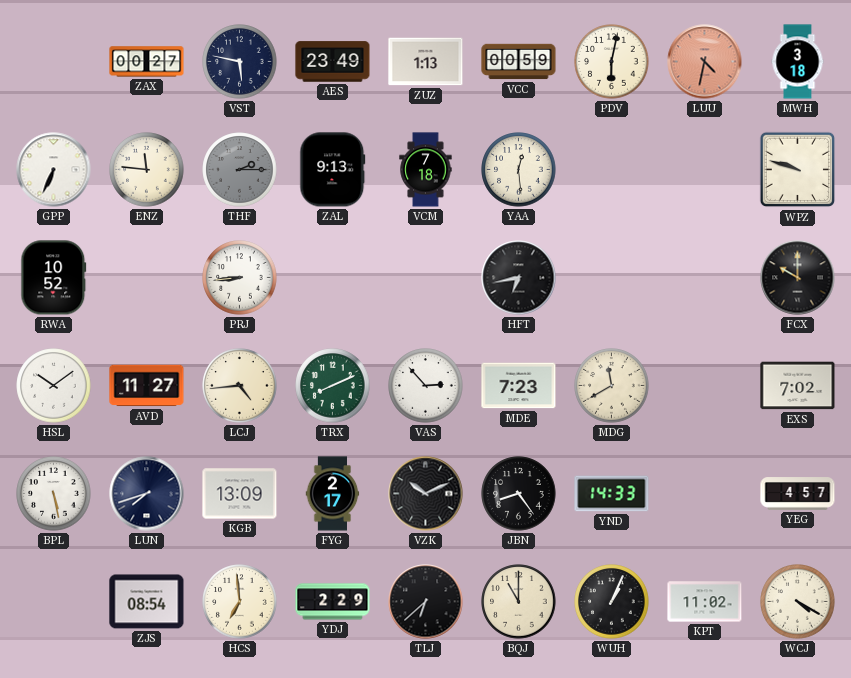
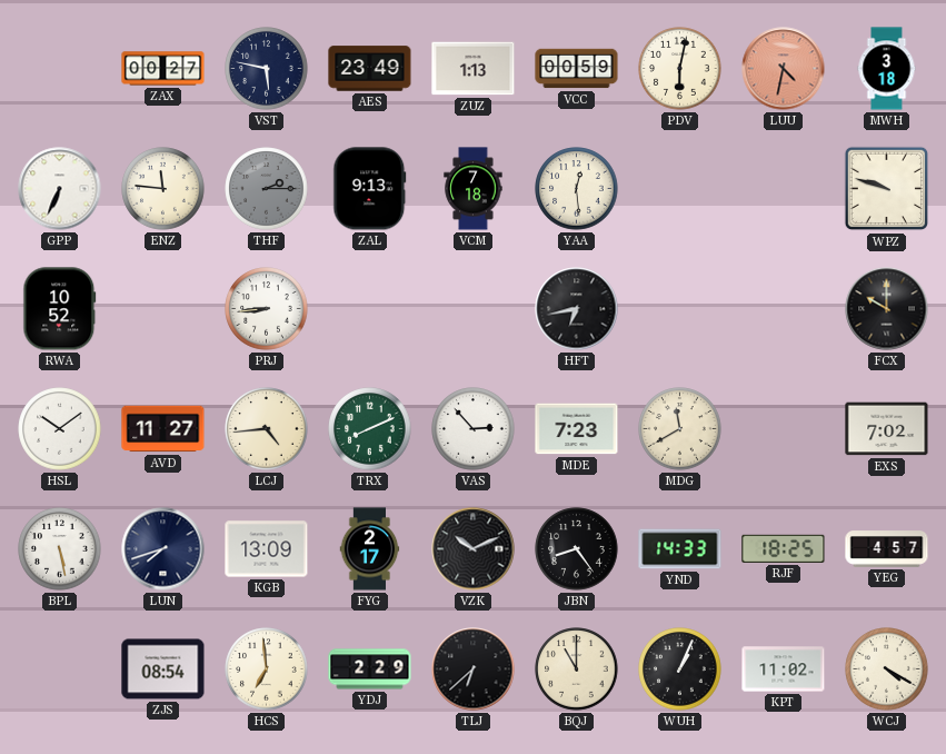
RJF: none -> 18:25
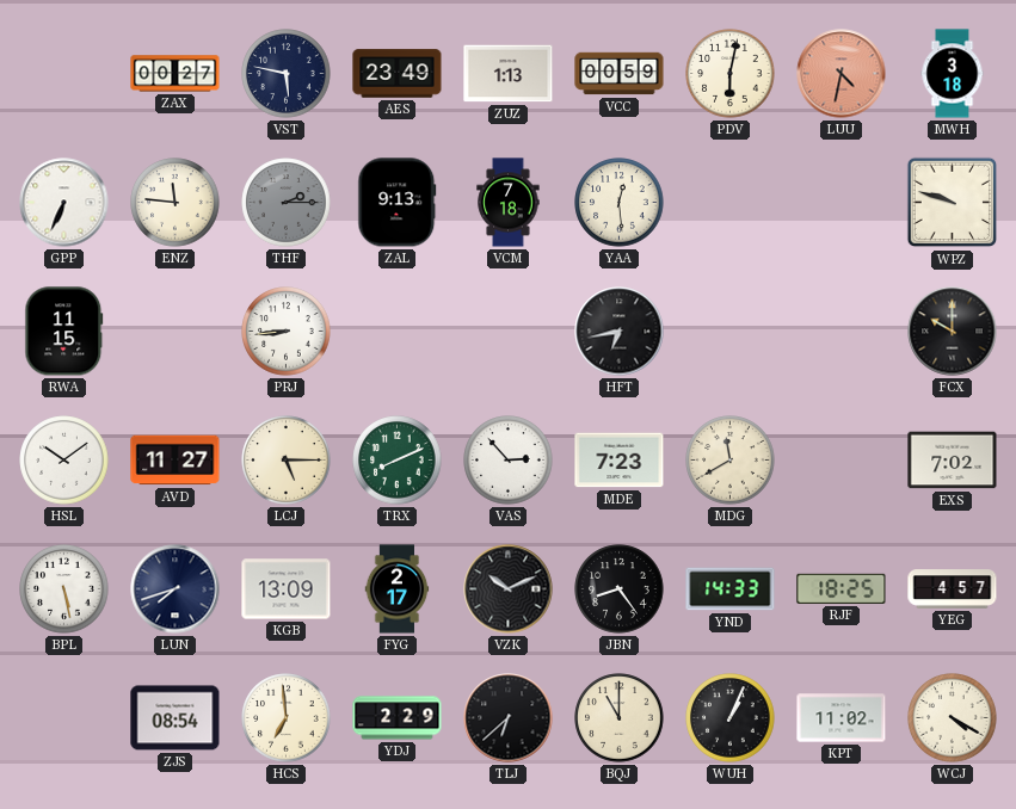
RWA: 10:52 -> 11:15
LCJ: 4:44 -> 5:15
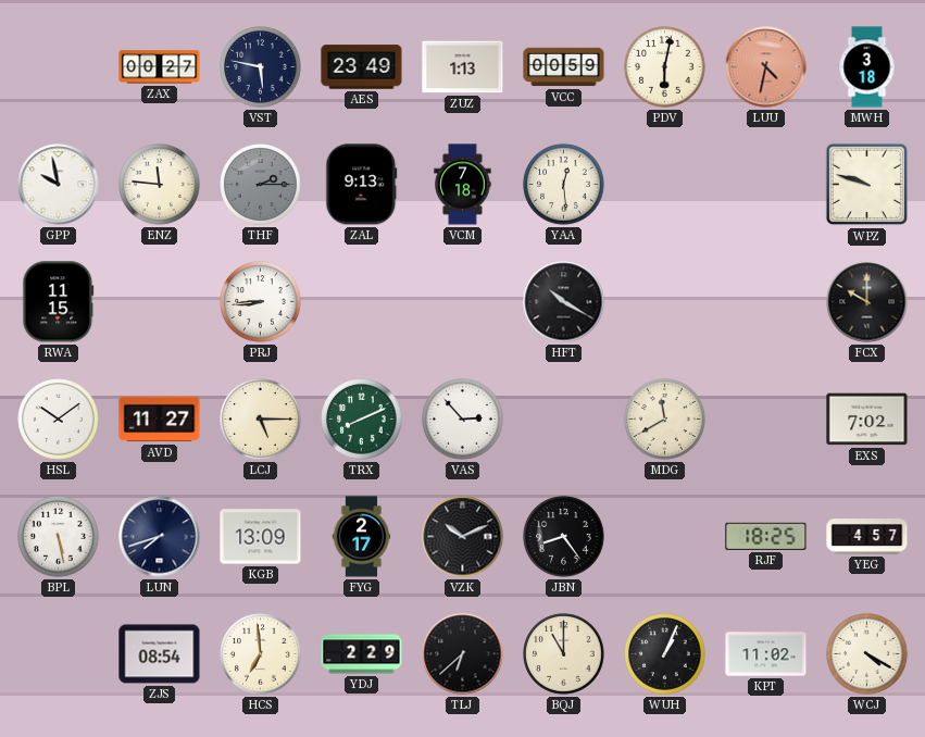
GPP: 6:34 -> 9:58
HFT: 6:43 -> 10:20
MDE: 7:23 -> none
YND: 14:33 -> none
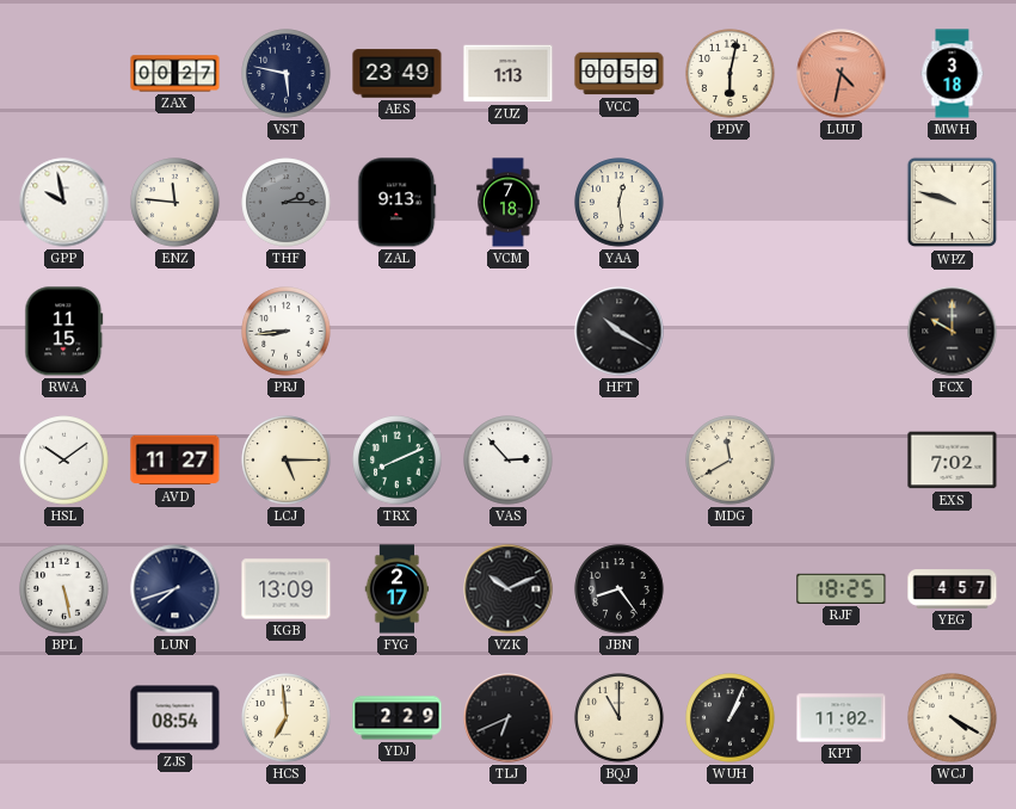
TLJ: 6:38 -> 6:41
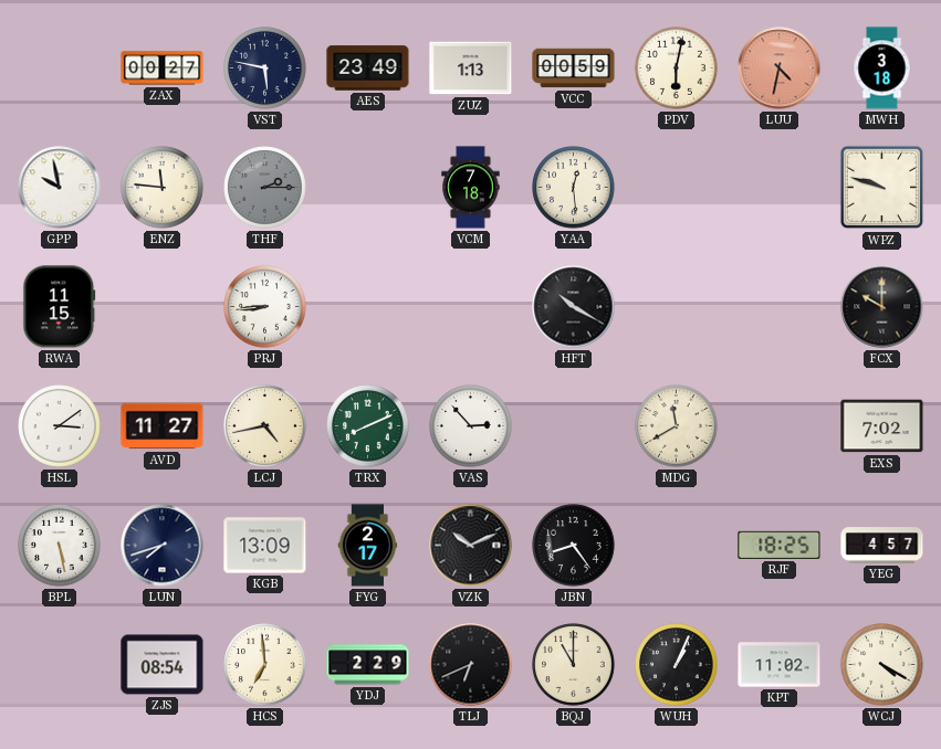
ZAL: 9:13 -> none
HSL: 10:09 -> 3:09
LCJ: 5:15 -> 4:43
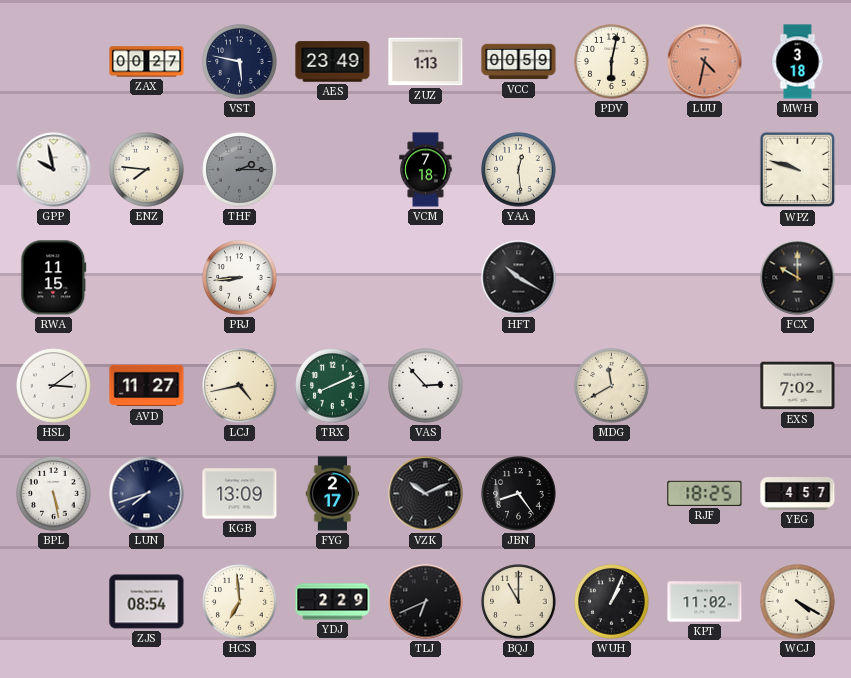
ENZ: 11:46 -> 7:46
